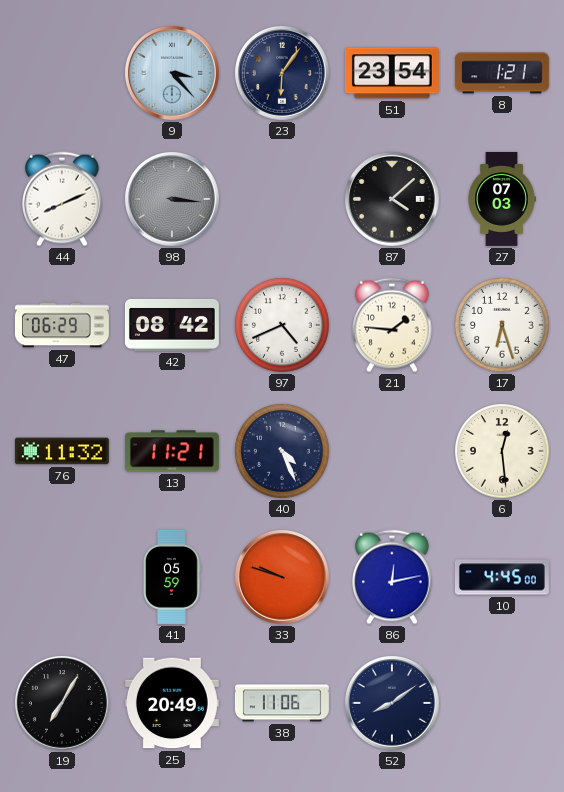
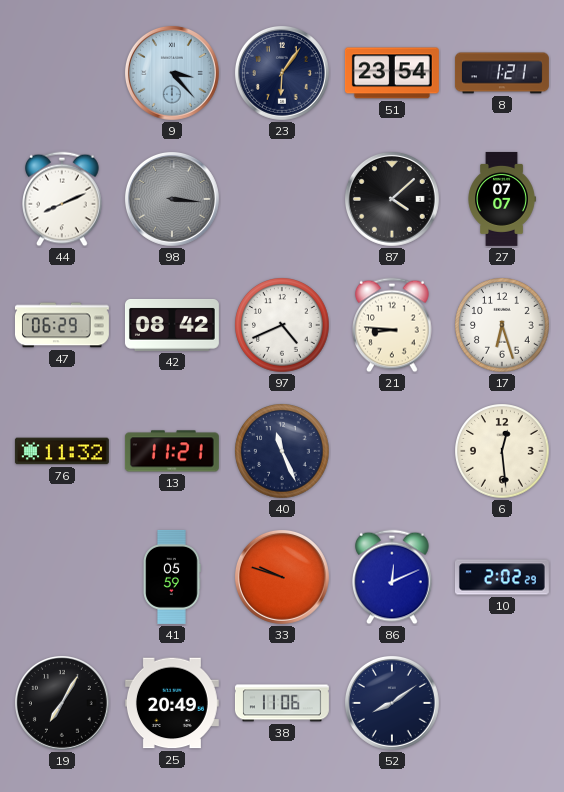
27: 07:03 -> 07:07
21: 1:46 -> 8:46
40: 4:26 -> 11:26
86: 12:13 -> 12:11
10: 4:45 -> 2:02
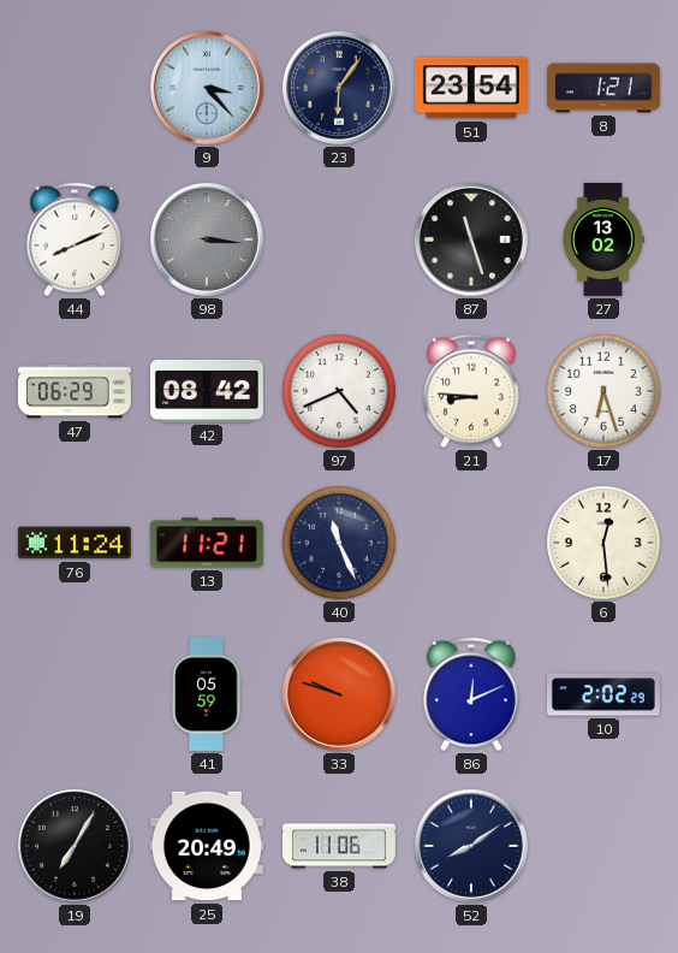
87: 4:08 -> 11:27
27: 07:07 -> 13:02
76: 11:32 -> 11:24
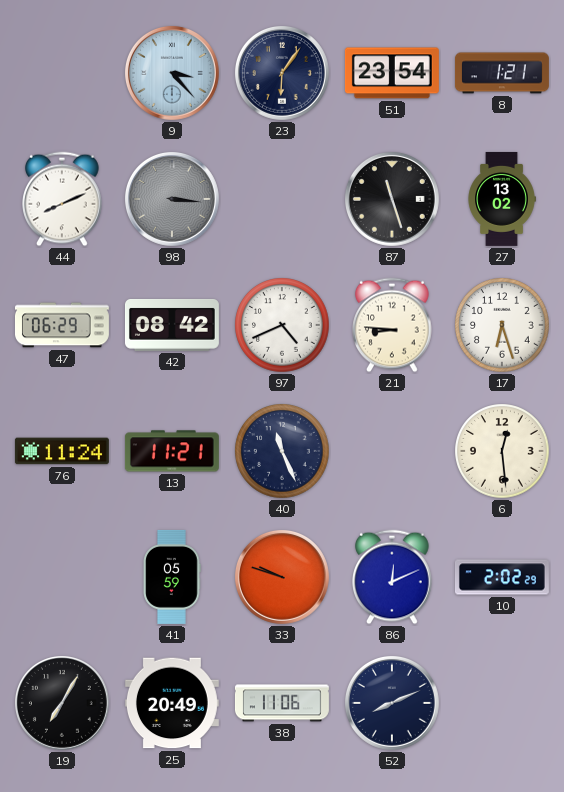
52: 8:09 -> 8:11
